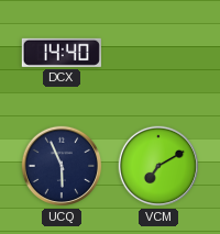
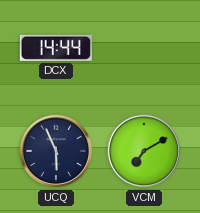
DCX: 14:40 -> 14:44
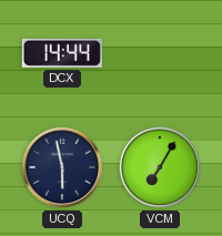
UCQ: 5:56 -> 5:58
VCM: 7:10 -> 7:05
